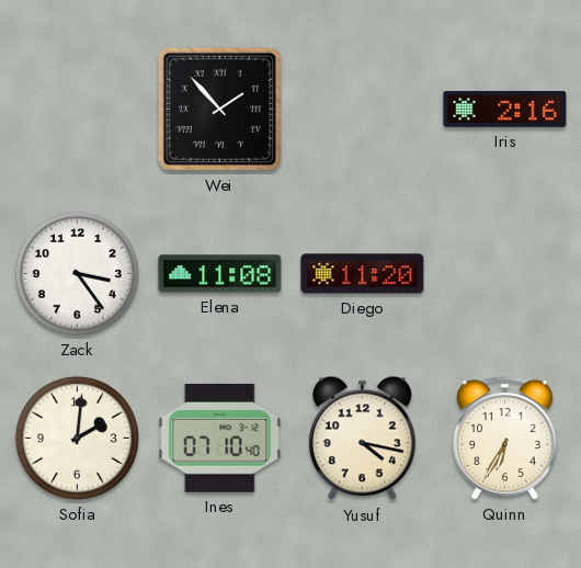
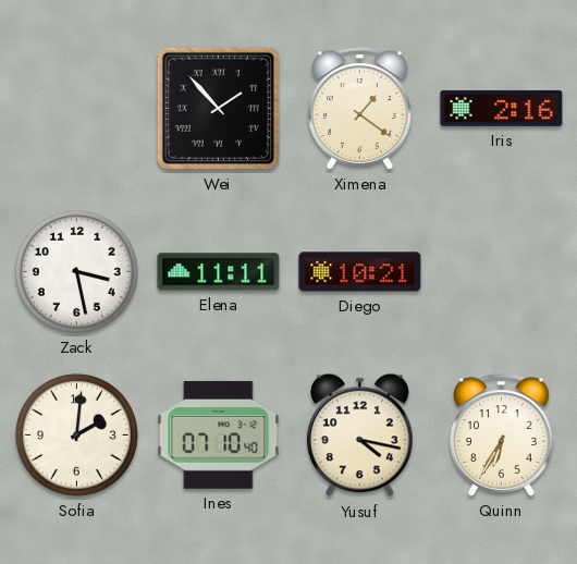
Ximena: none -> 1:21
Zack: 3:24 -> 3:28
Elena: 11:08 -> 11:11
Diego: 11:20 -> 10:21
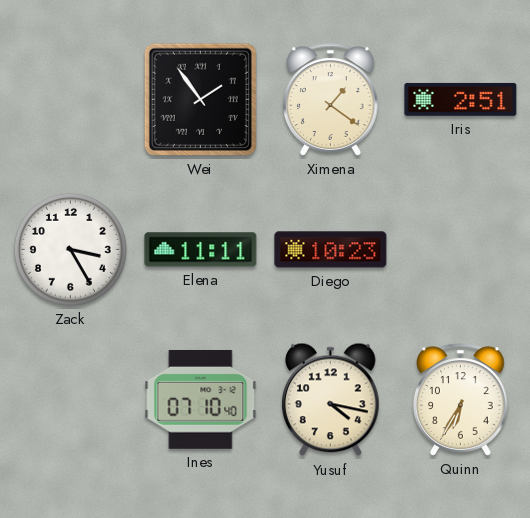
Wei: 1:53 -> 1:54
Iris: 2:16 -> 2:51
Zack: 3:28 -> 3:25
Diego: 10:21 -> 10:23
Sofia: 2:01 -> none
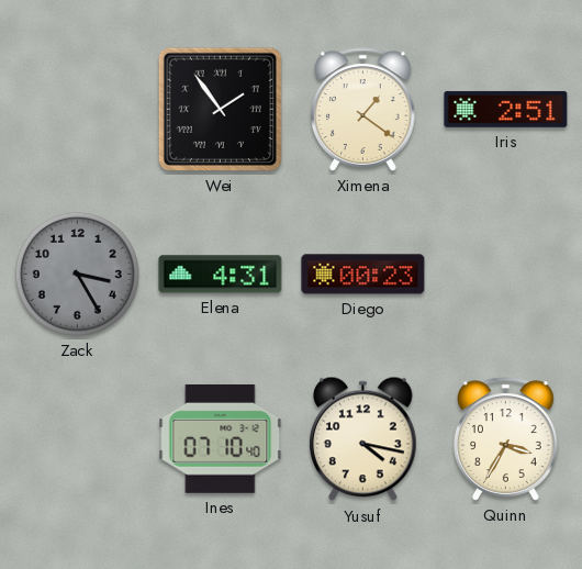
Zack dial: white -> grey
Elena: 11:11 -> 4:31
Diego: 10:23 -> 00:23
Quinn: 6:35 -> 3:35
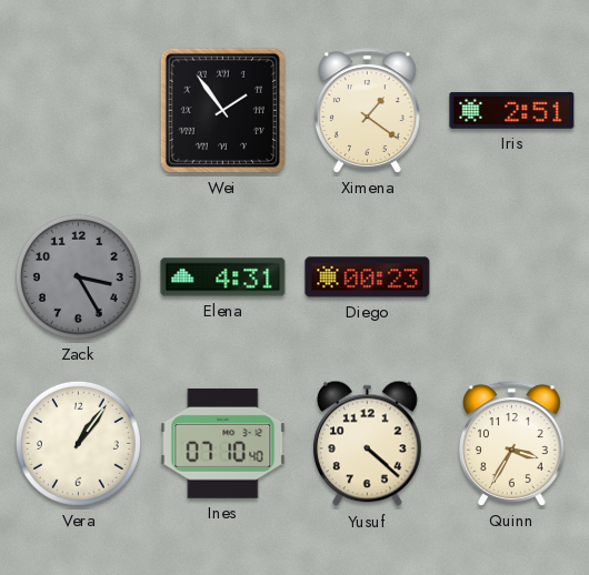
Vera: none -> 1:06
Yusuf: 4:17 -> 4:22
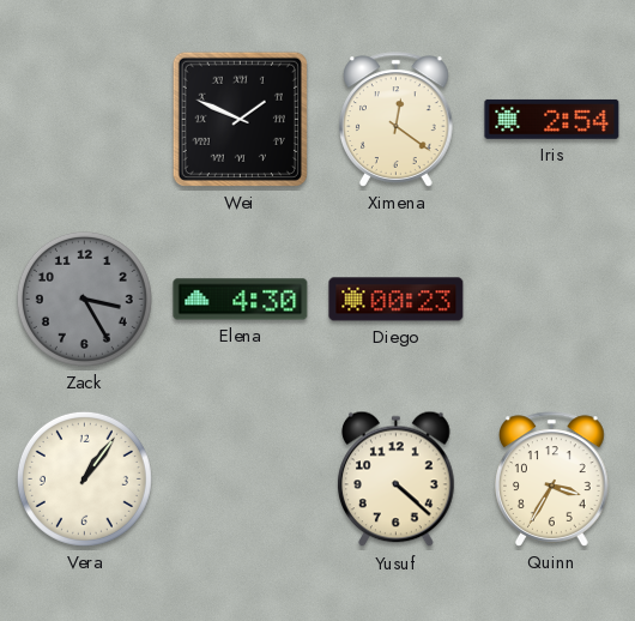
Wei: 1:54 -> 1:49
Ximena: 1:21 -> 12:21
Iris: 2:51 -> 2:54
Elena: 4:31 -> 4:30
Ines: 07:10 -> none
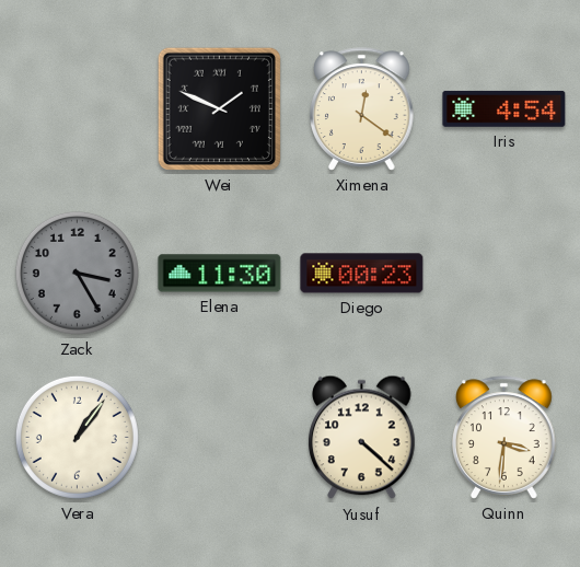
Iris: 2:54 -> 4:54
Elena: 4:30 -> 11:30
Quinn: 3:35 -> 3:31
